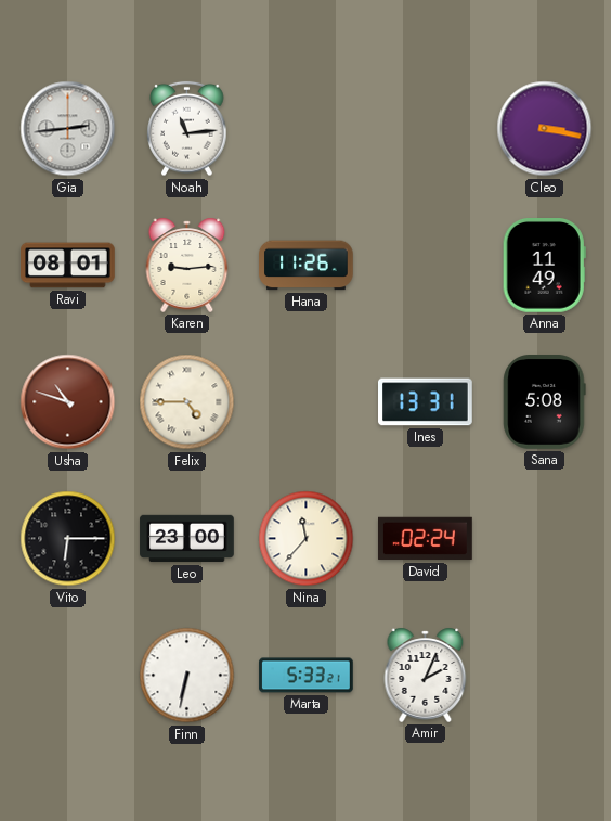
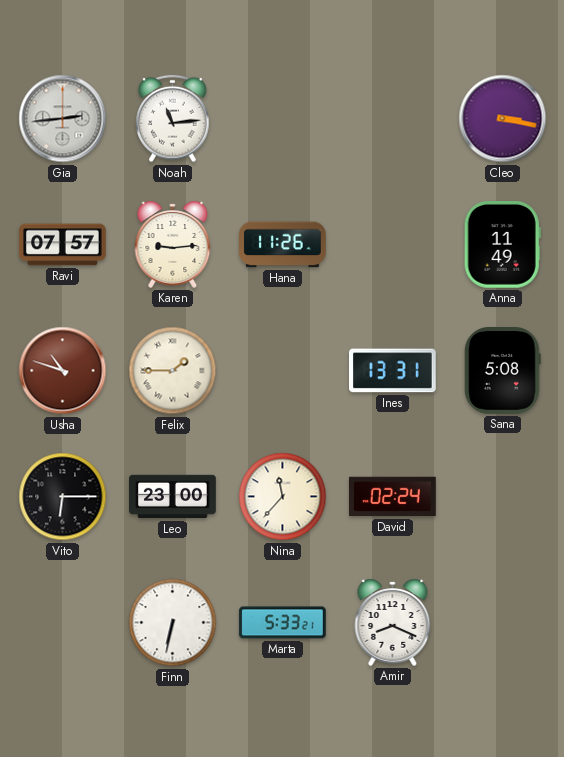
Ravi: 08:01 -> 07:57
Felix: 4:45 -> 1:45
Amir: 2:04 -> 8:19
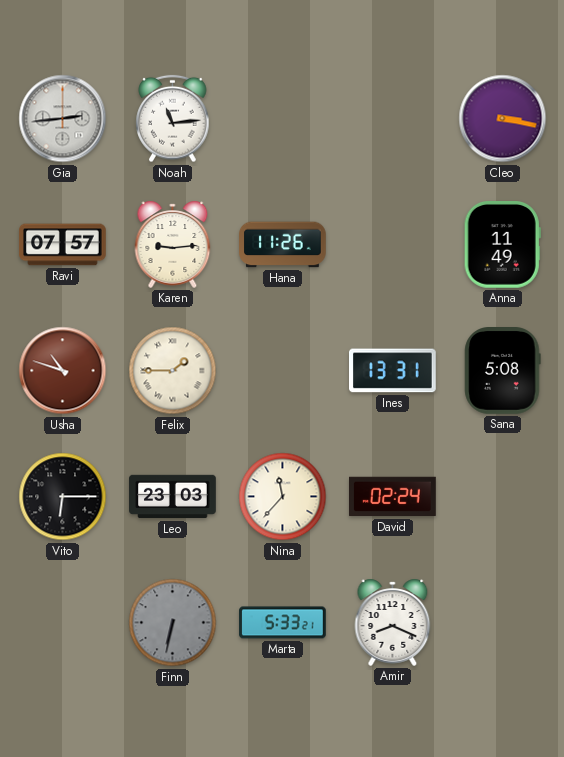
Leo: 23:00 -> 23:03
Finn dial: white -> grey
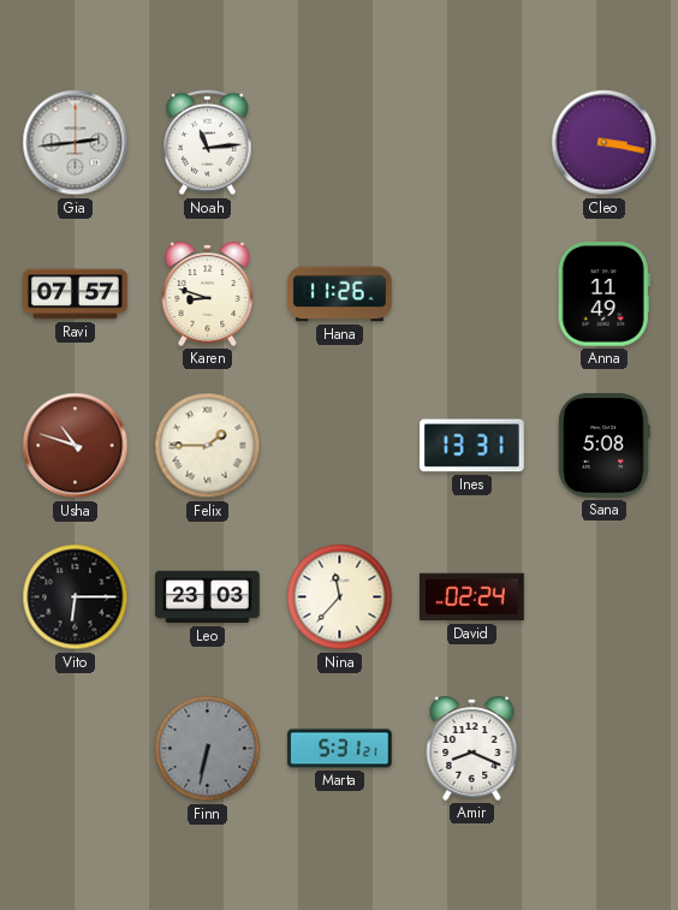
Karen: 9:14 -> 8:48
Marta: 5:33 -> 5:31
